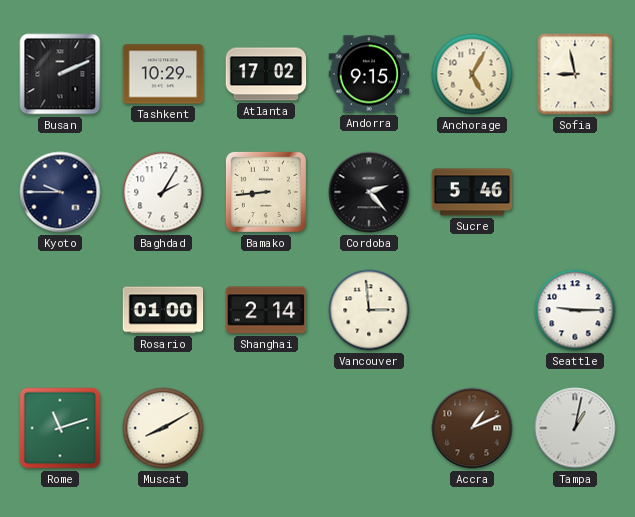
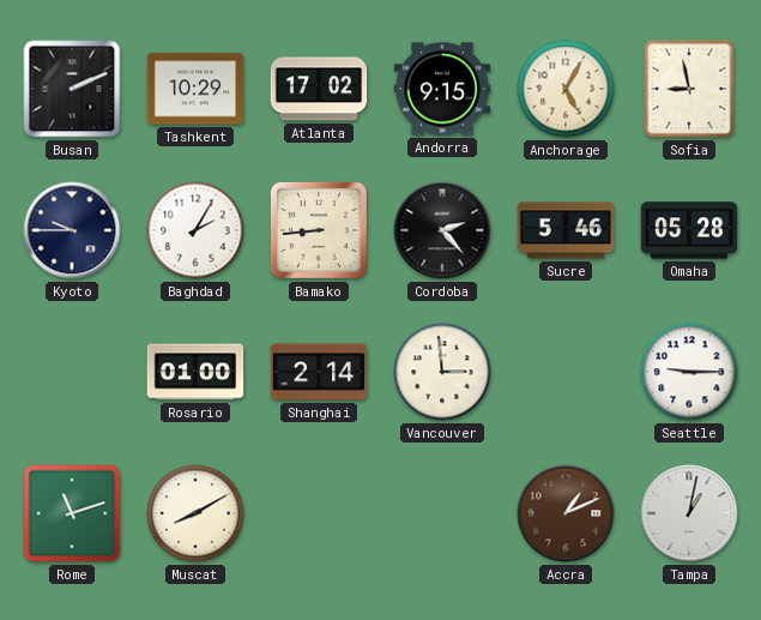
Omaha: none -> 05:28
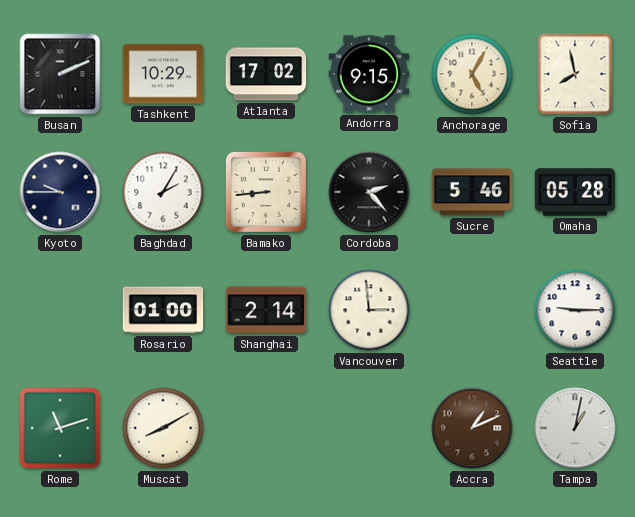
Sofia: 8:58 -> 7:58
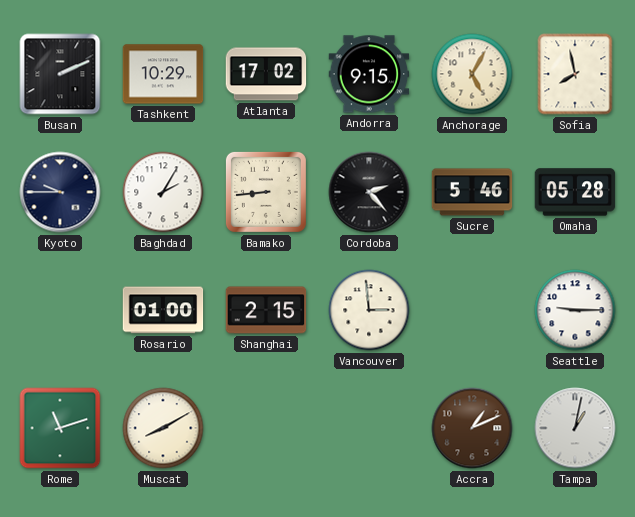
Shanghai: 2:14 -> 2:15
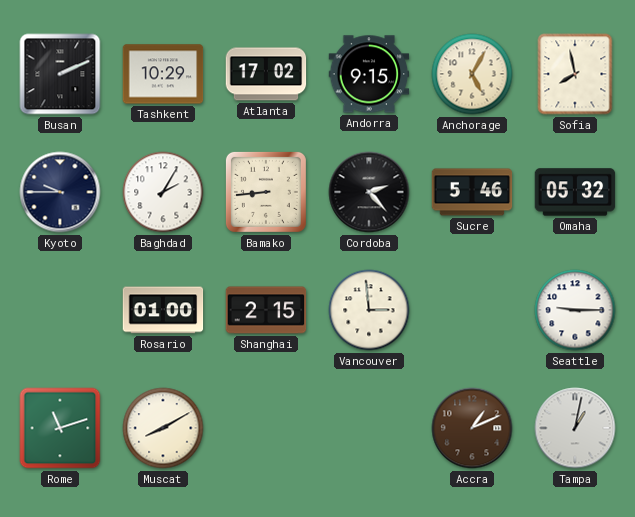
Omaha: 05:28 -> 05:32
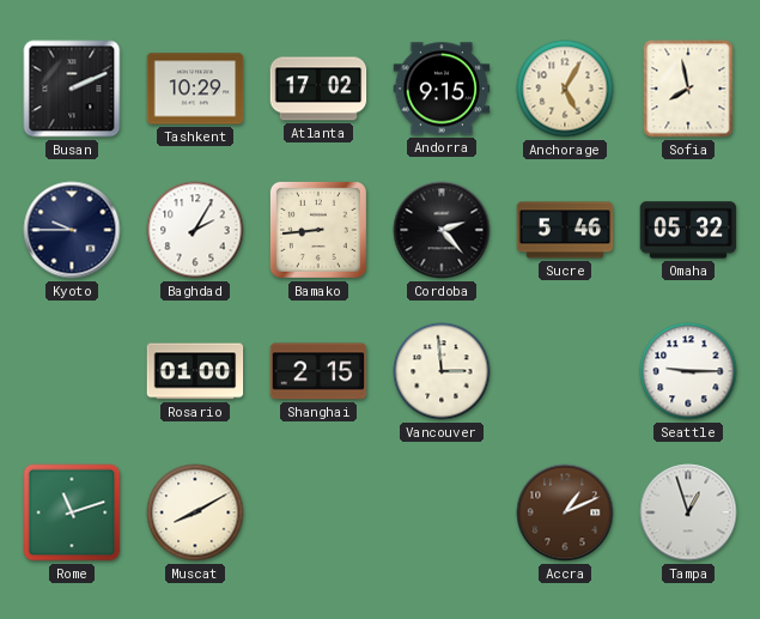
Tampa: 1:02 -> 12:57
